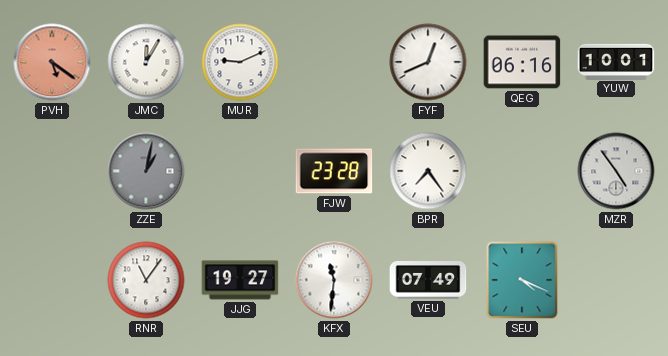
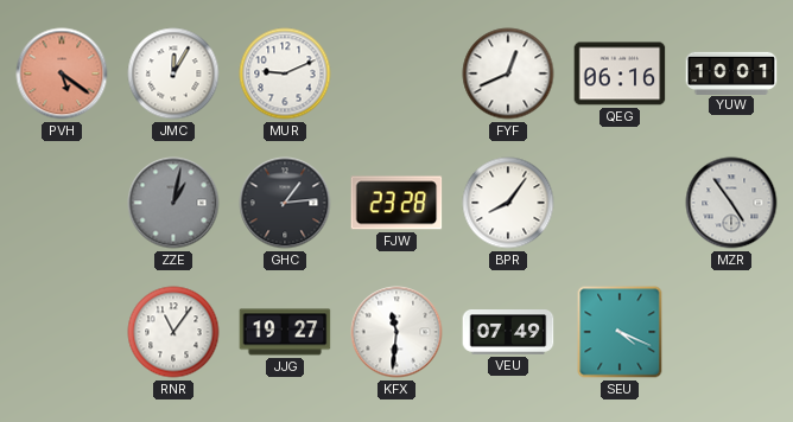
GHC: none -> 1:14
BPR: 7:24 -> 8:06
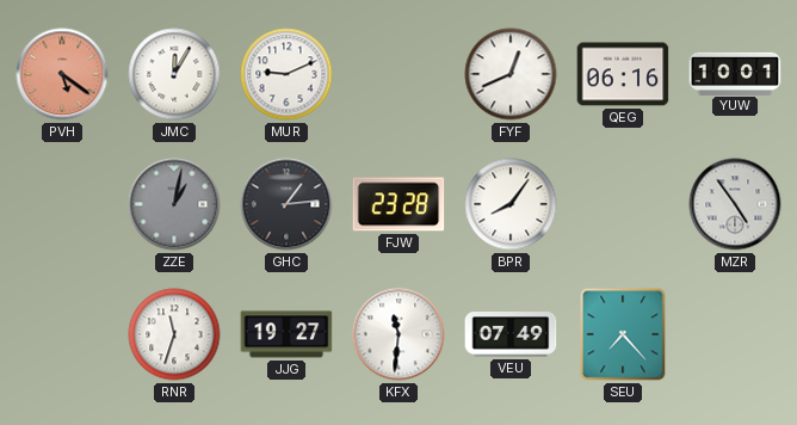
RNR: 11:06 -> 11:33
SEU: 4:19 -> 7:23
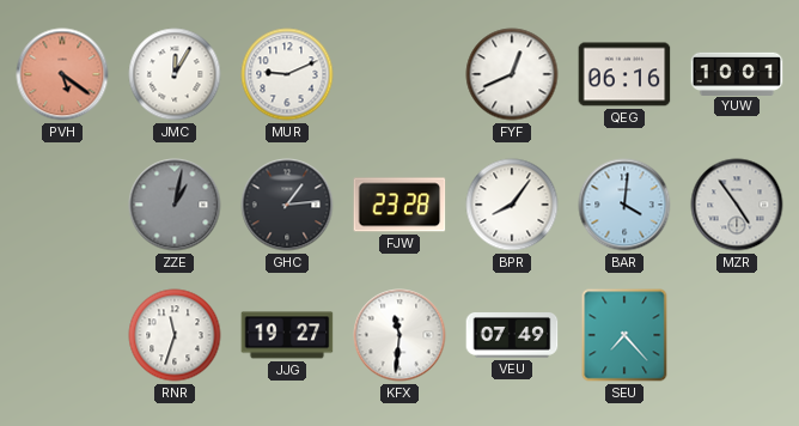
BAR: none -> 4:01
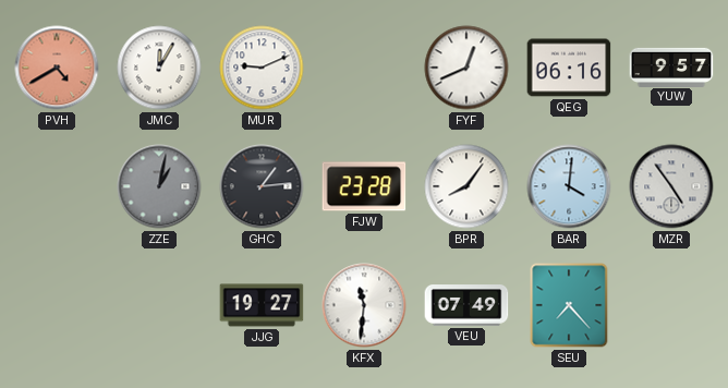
PVH: 5:21 -> 4:40
YUW: 10:01 -> 9:57
RNR: 11:33 -> none
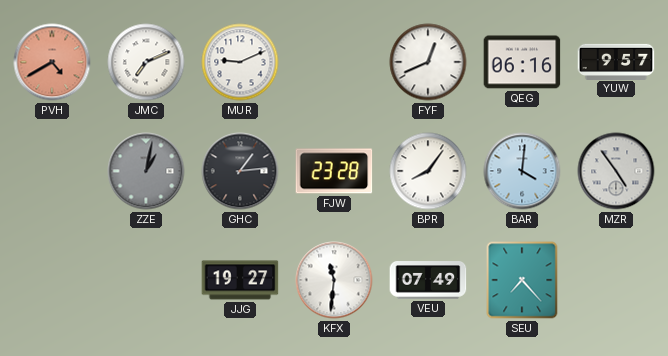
JMC: 12:05 -> 7:11
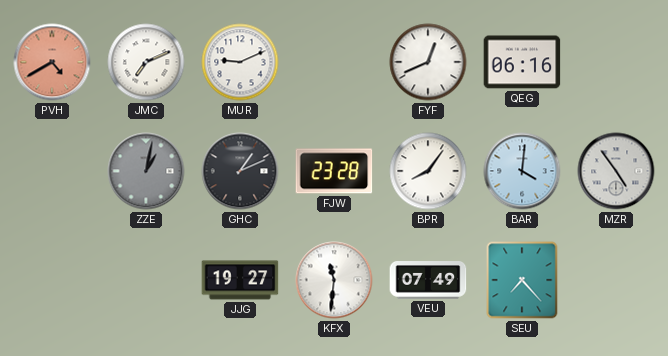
YUW: 9:57 -> none
GHC: 1:14 -> 1:11
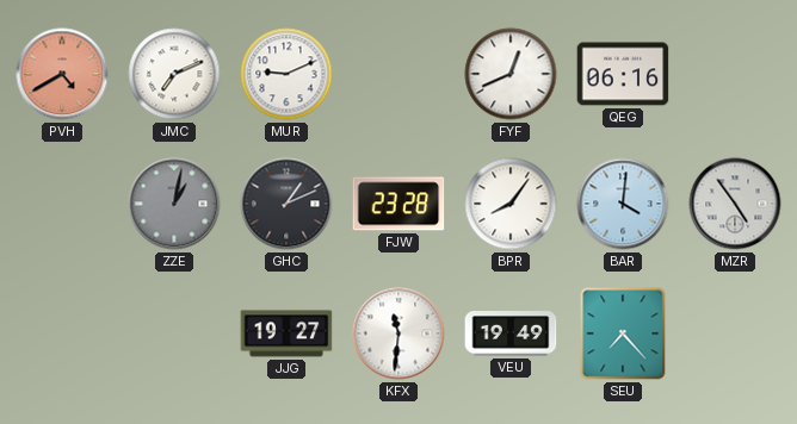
VEU: 07:49 -> 19:49
